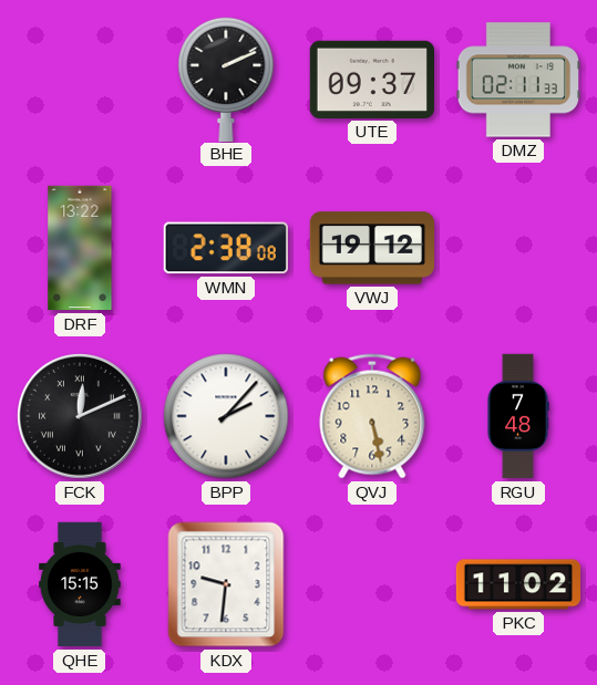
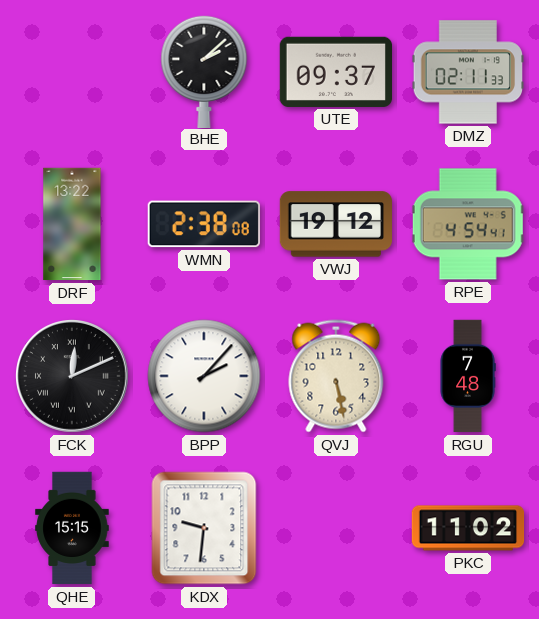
BHE: 2:11 -> 2:08
RPE: none -> 4:54
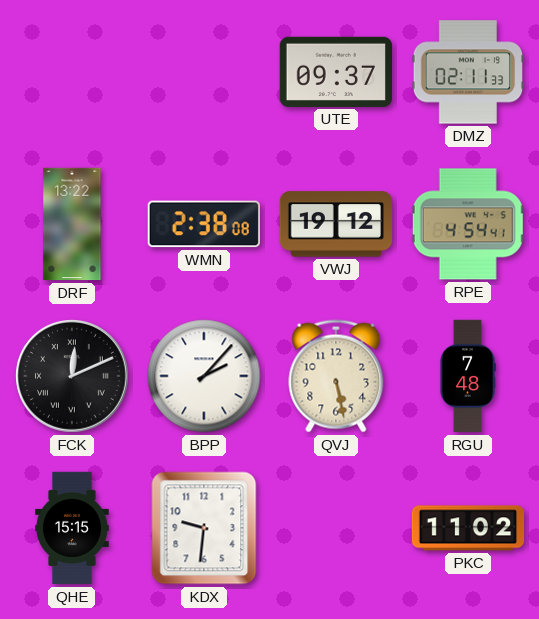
BHE: 2:08 -> none
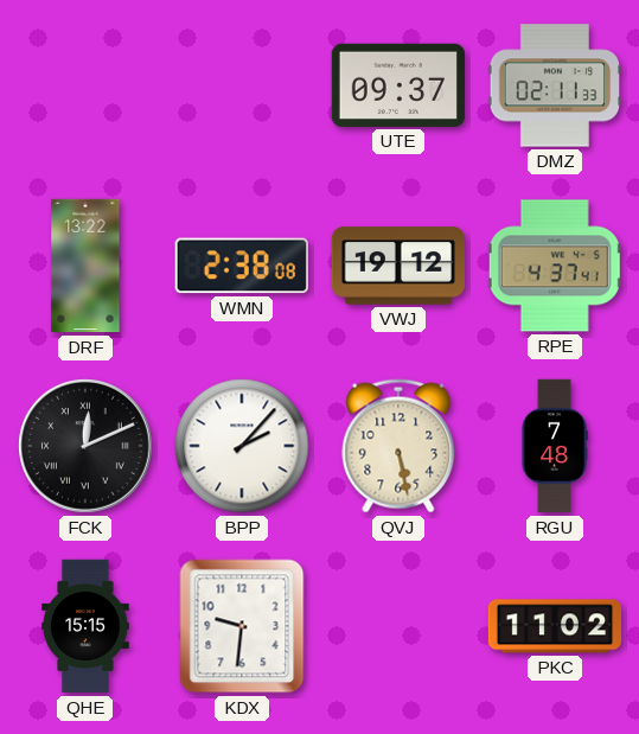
RPE: 4:54 -> 4:37
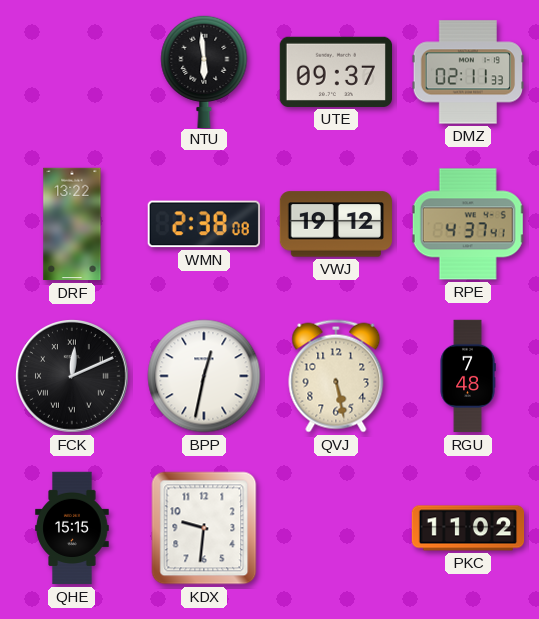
NTU: none -> 5:59
BPP: 2:07 -> 12:32
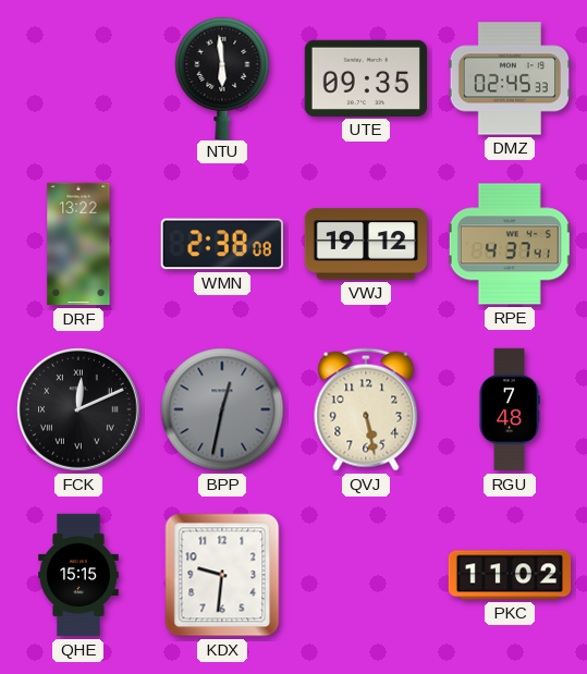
UTE: 09:37 -> 09:35
DMZ: 02:11 -> 02:45
BPP dial: white -> grey
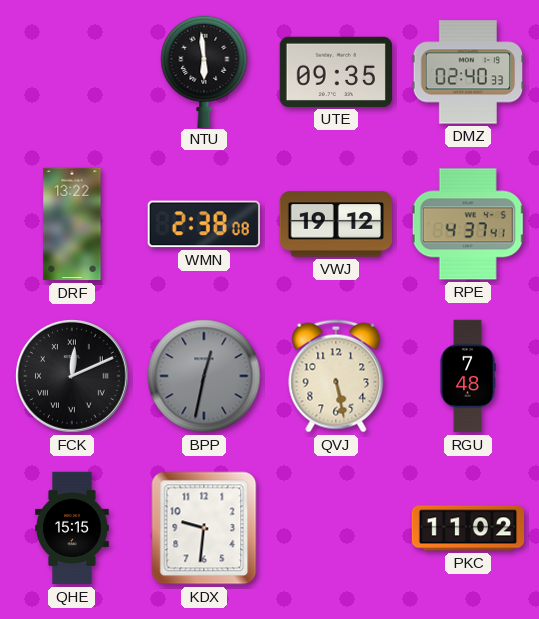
DMZ: 02:45 -> 02:40
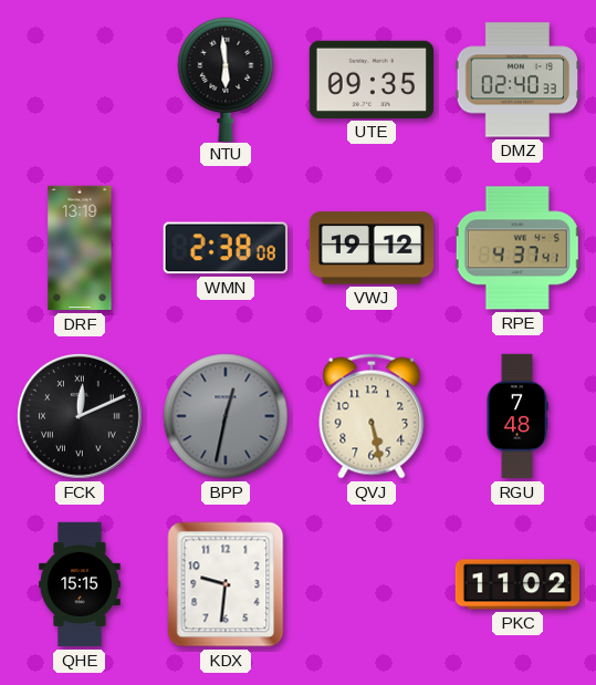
DRF: 13:22 -> 13:19
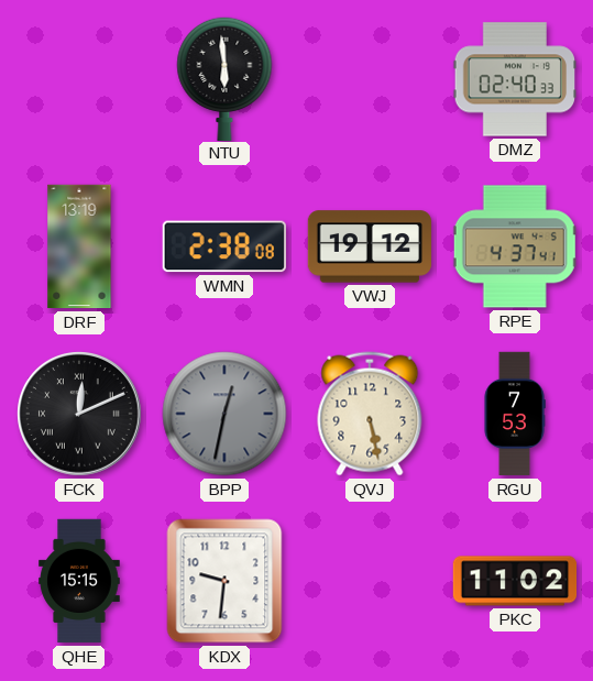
UTE: 09:35 -> none
RGU: 7:48 -> 7:53
